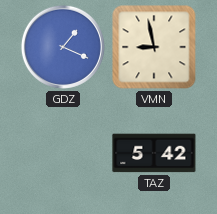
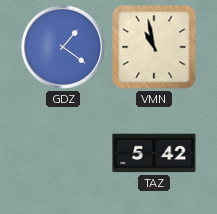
GDZ: 1:19 -> 1:21
VMN: 8:58 -> 10:58
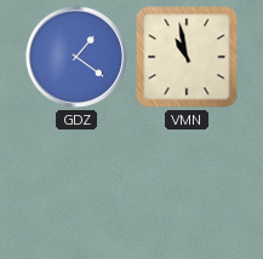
TAZ: 5:42 -> none
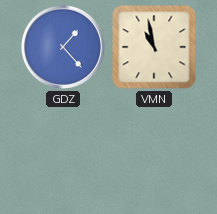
GDZ: 1:21 -> 1:23
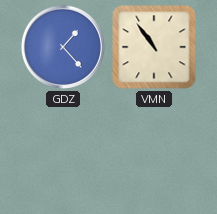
VMN: 10:58 -> 10:54
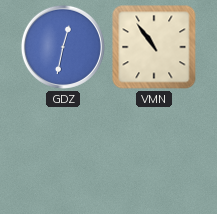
GDZ: 1:23 -> 12:32
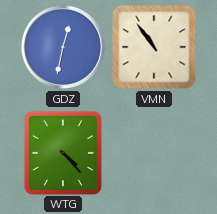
WTG: none -> 4:23
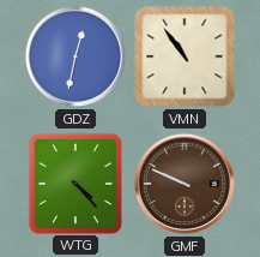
GMF: none -> 9:49
